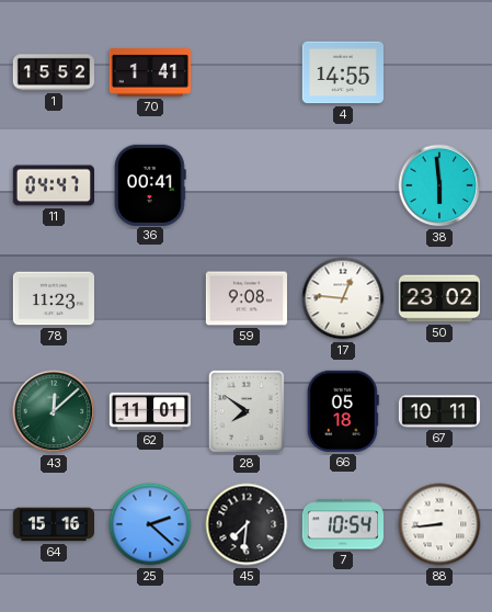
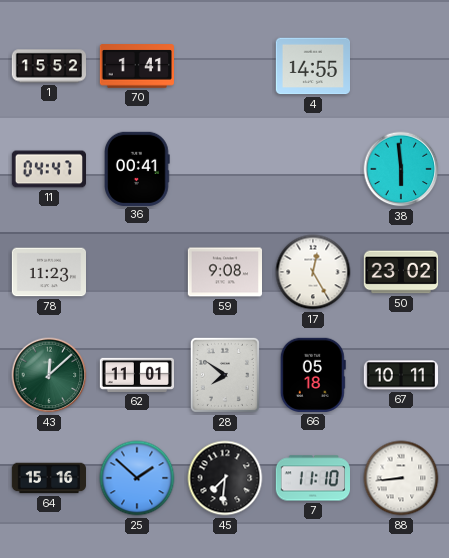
17: 12:46 -> 12:25
25: 2:22 -> 1:52
7: 10:54 -> 11:10
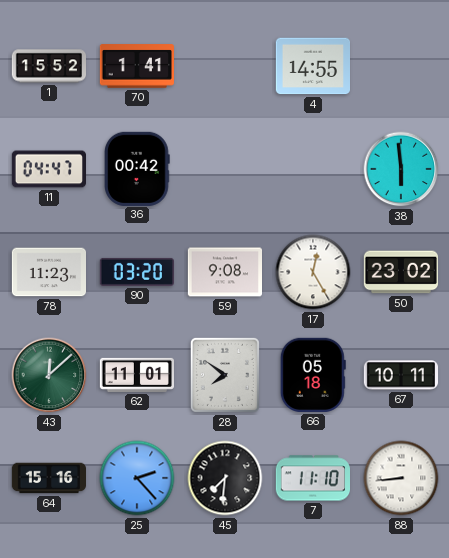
36: 00:41 -> 00:42
90: none -> 03:20
25: 1:52 -> 2:23
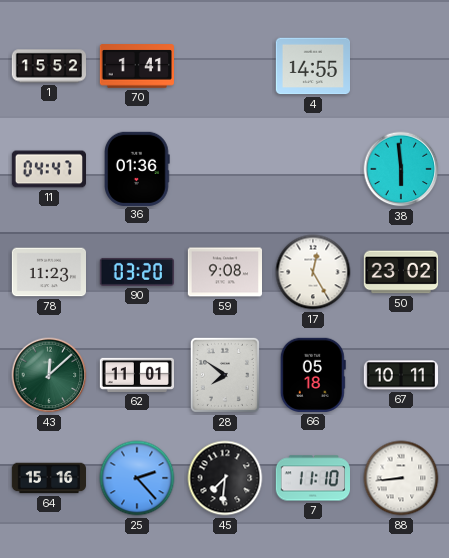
36: 00:42 -> 01:36
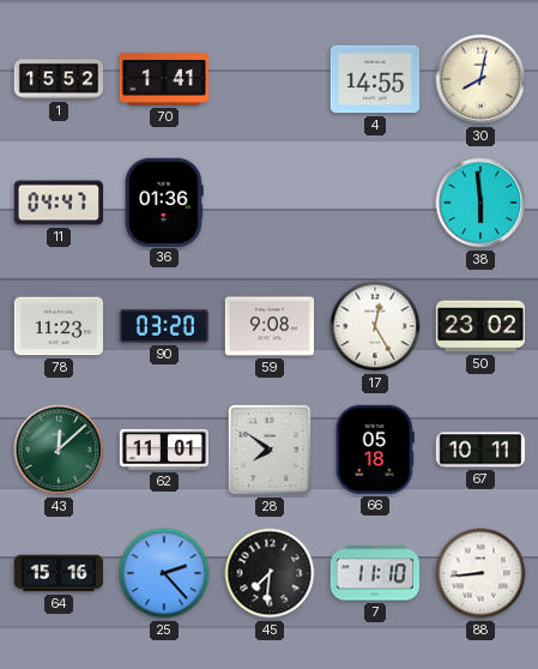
30: none -> 8:02
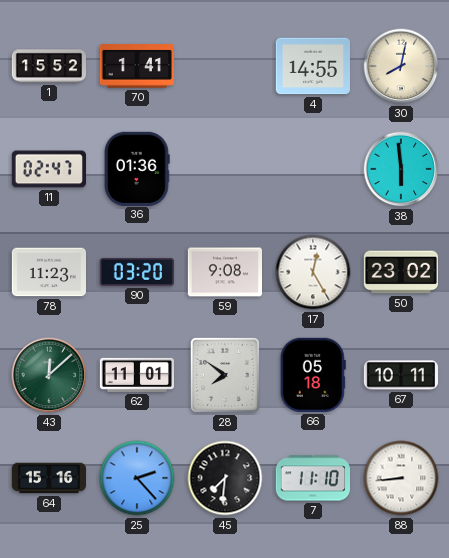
11: 04:47 -> 02:47
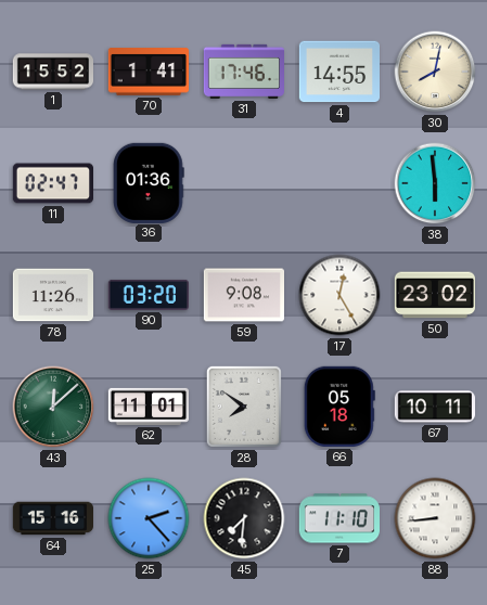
31: none -> 17:46
78: 11:23 -> 11:26
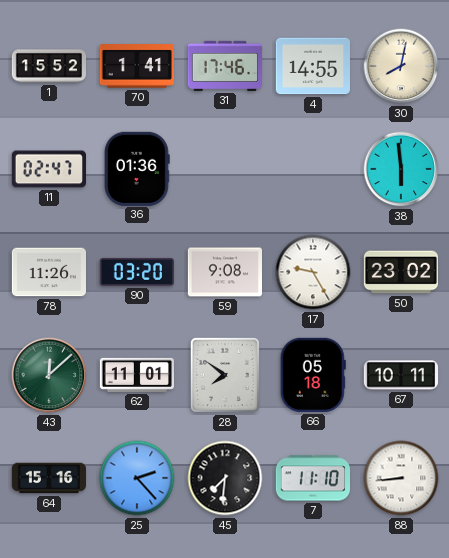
17: 12:25 -> 9:25
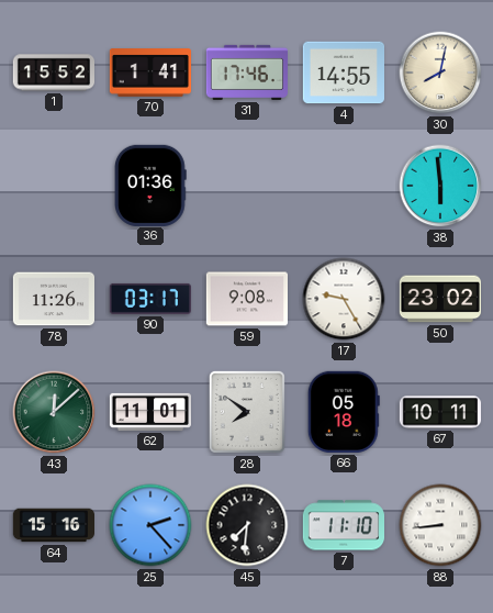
11: 02:47 -> none
90: 03:20 -> 03:17
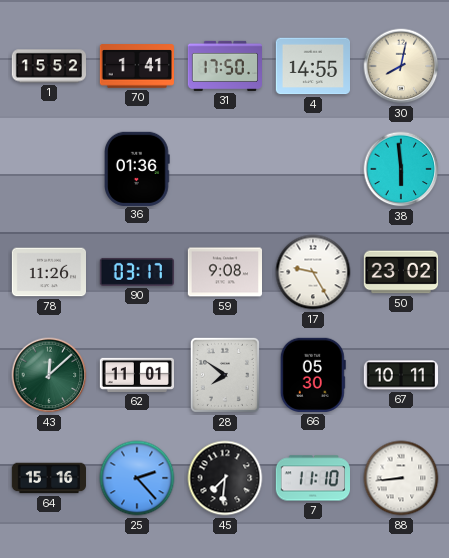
31: 17:46 -> 17:50
66: 05:18 -> 05:30
